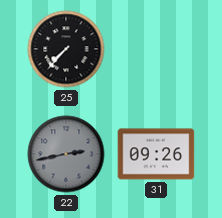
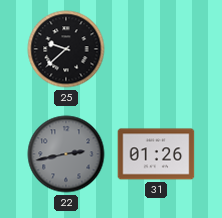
25: 7:37 -> 9:38
31: 09:26 -> 01:26
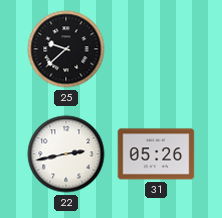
22 dial: grey -> white
31: 01:26 -> 05:26
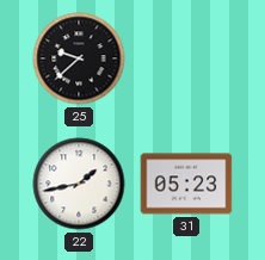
22: 2:43 -> 1:43
31: 05:26 -> 05:23
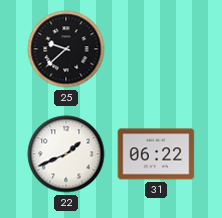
22: 1:43 -> 1:41
31: 05:23 -> 06:22
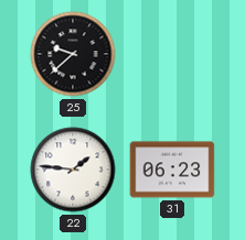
22: 1:41 -> 1:46
31: 06:22 -> 06:23
